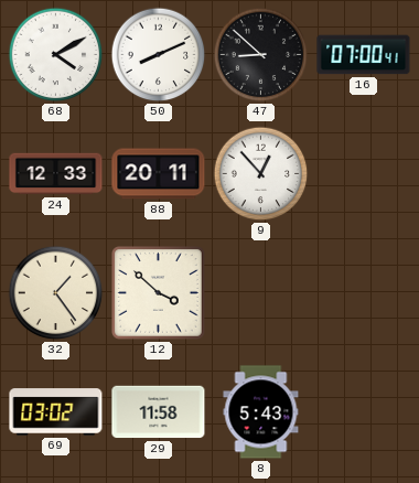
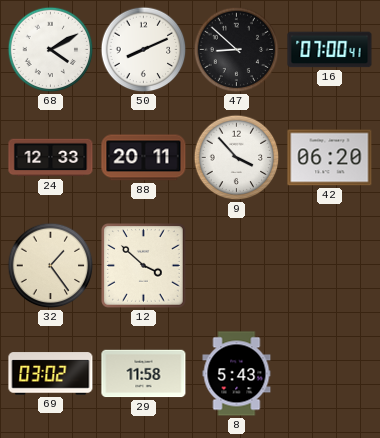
9: 12:53 -> 3:53
42: none -> 06:20
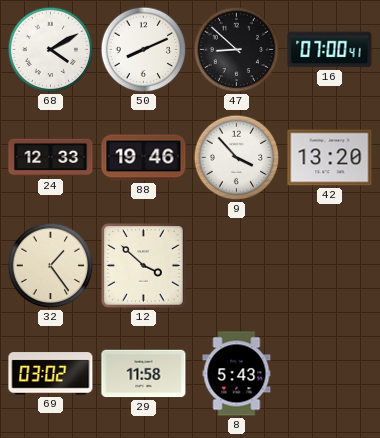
88: 20:11 -> 19:46
42: 06:20 -> 13:20
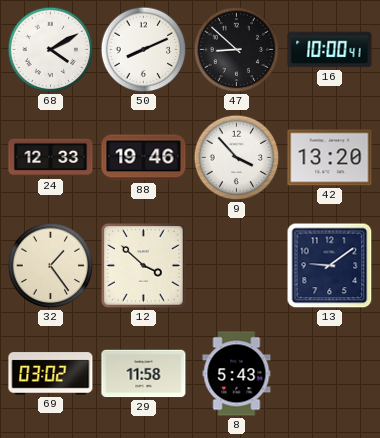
16: 07:00 -> 10:00
13: none -> 9:09
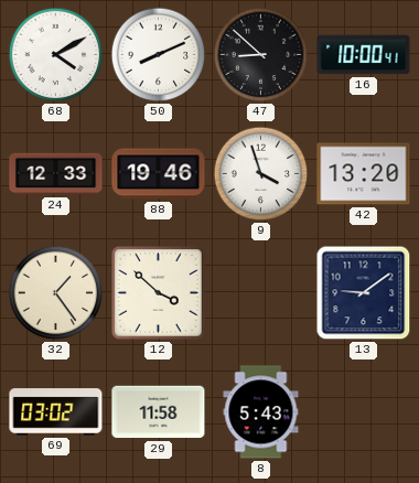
9: 3:53 -> 3:57
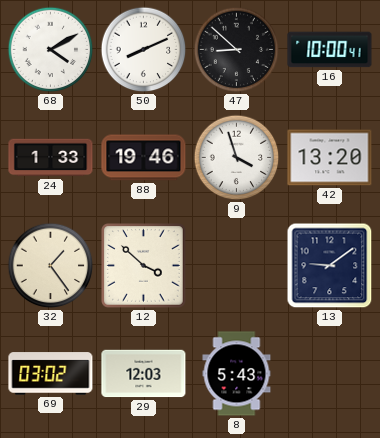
24: 12:33 -> 1:33
29: 11:58 -> 12:03
